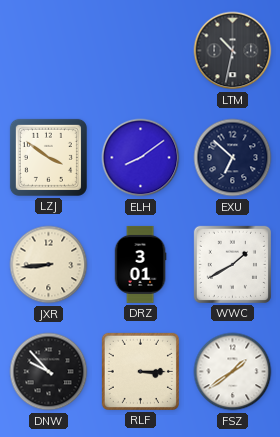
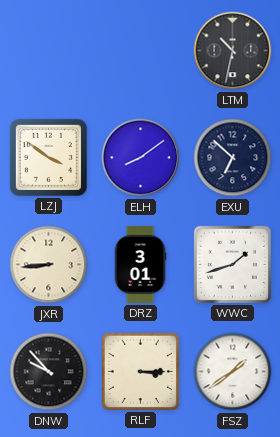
WWC: 1:40 -> 1:42
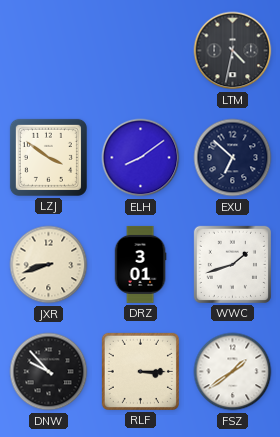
LTM: 10:32 -> 4:32
JXR: 8:44 -> 8:42
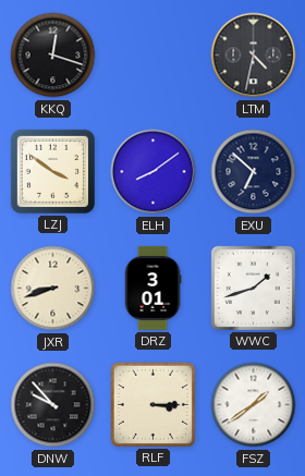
KKQ: none -> 12:18
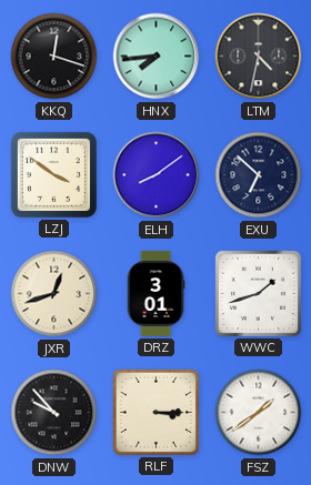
HNX: none -> 7:44
JXR: 8:42 -> 12:42
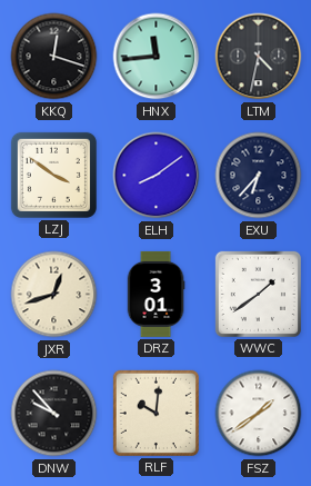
HNX: 7:44 -> 11:44
EXU: 6:52 -> 6:37
WWC: 1:42 -> 1:39
RLF: 3:15 -> 10:01
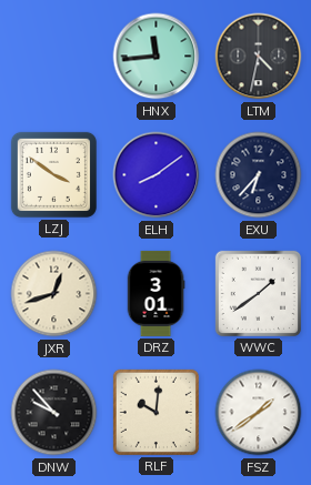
KKQ: 12:18 -> none
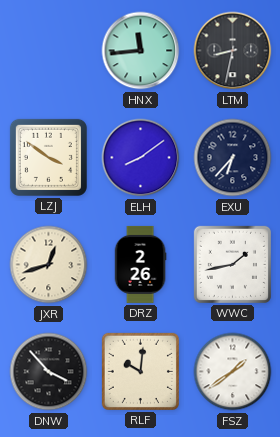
LTM: 4:32 -> 8:32
DRZ: 3:01 -> 2:26
WWC: 1:39 -> 1:43
DNW: 9:53 -> 3:53
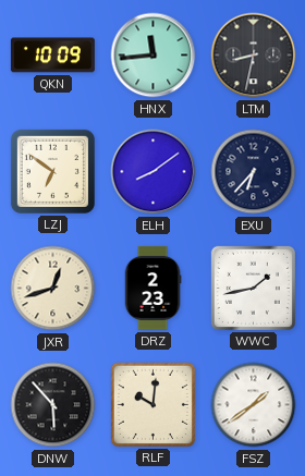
QKN: none -> 10:09
LZJ: 3:51 -> 6:51
DRZ: 2:26 -> 2:23
DNW: 3:53 -> 5:53
